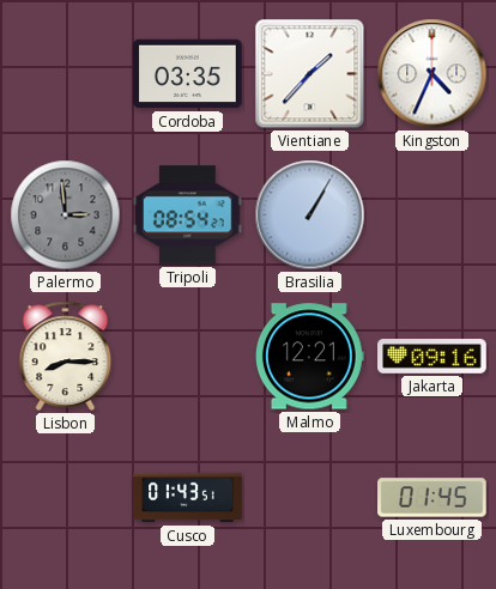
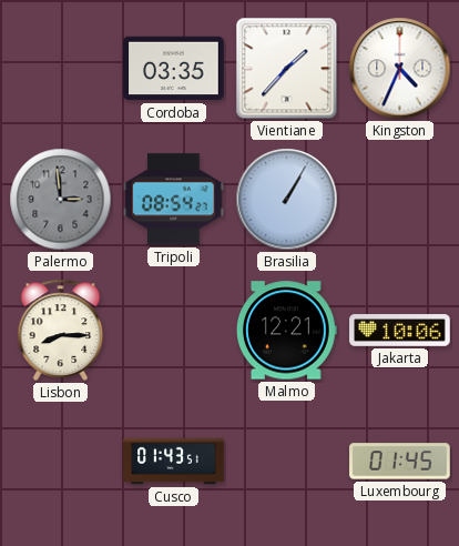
Jakarta: 09:16 -> 10:06
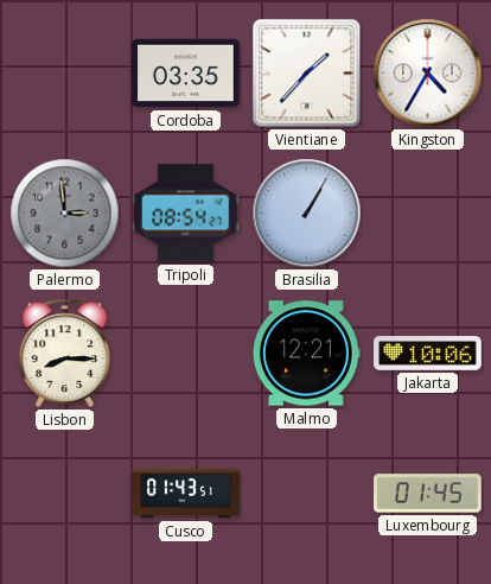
Kingston: 4:34 -> 4:35
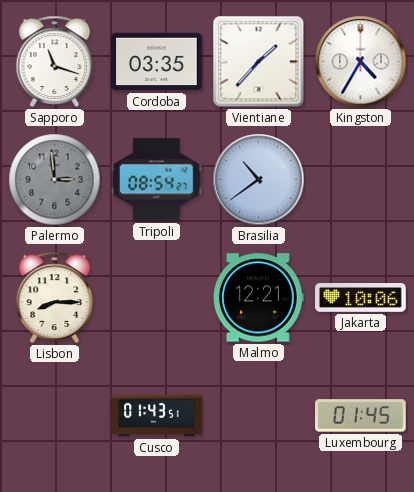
Sapporo: none -> 11:18
Brasilia: 1:05 -> 10:39
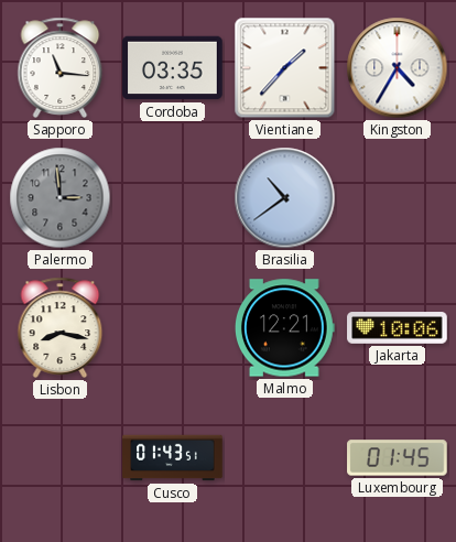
Sapporo: 11:18 -> 11:16
Tripoli: 08:54 -> none
Lisbon: 8:15 -> 8:17
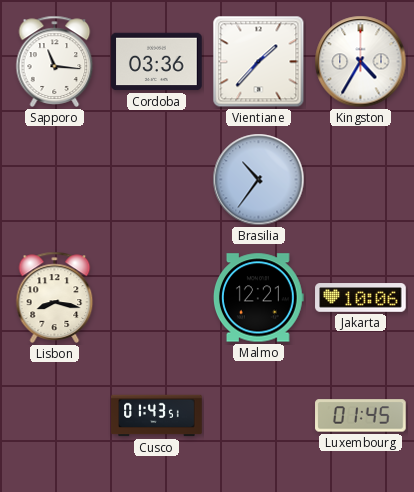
Cordoba: 03:35 -> 03:36
Palermo: 2:59 -> none
Brasilia: 10:39 -> 10:36
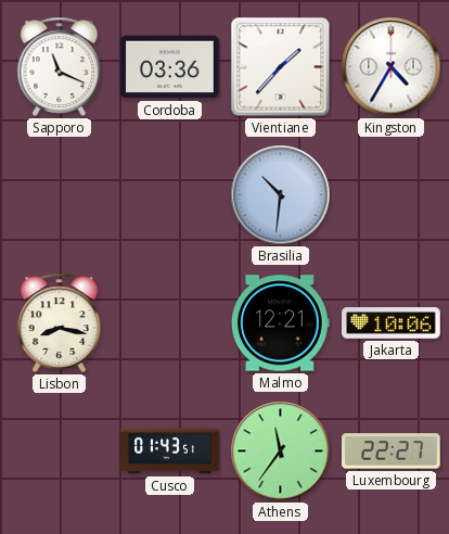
Sapporo: 11:16 -> 11:19
Brasilia: 10:36 -> 10:31
Athens: none -> 11:36
Luxembourg: 01:45 -> 22:27
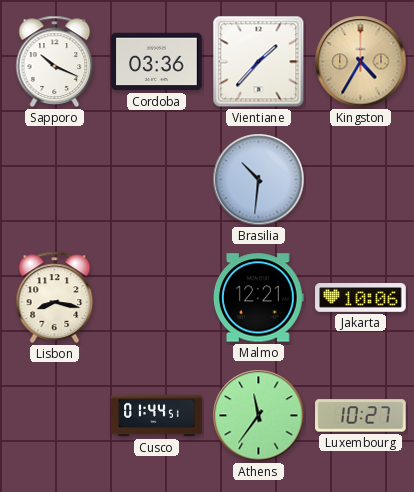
Sapporo: 11:19 -> 10:19
Kingston dial: white -> champagne
Cusco: 01:43 -> 01:44
Luxembourg: 22:27 -> 10:27
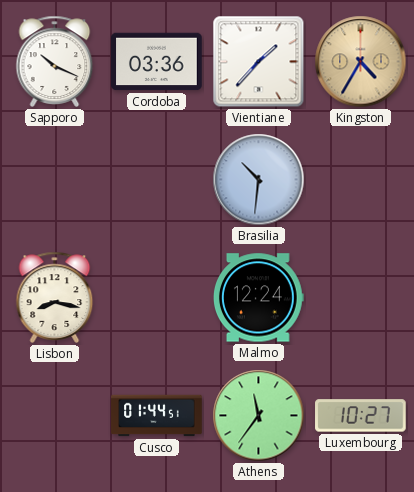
Malmo: 12:21 -> 12:24
Jakarta: 10:06 -> none
